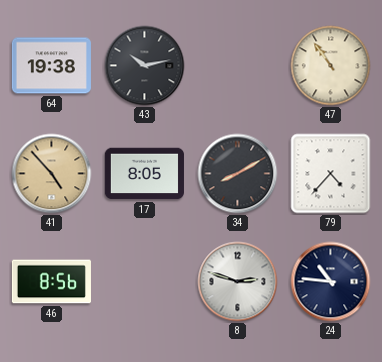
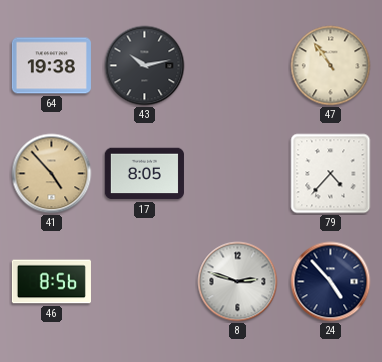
34: 8:10 -> none
24: 10:46 -> 4:53
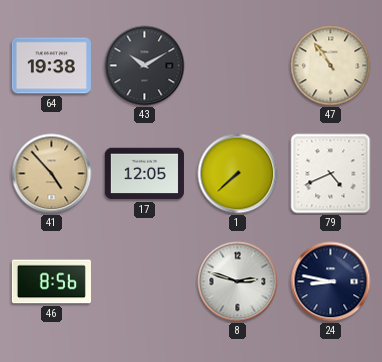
43: 10:13 -> 10:10
17: 8:05 -> 12:05
1: none -> 7:38
79: 4:37 -> 4:41
24: 4:53 -> 8:47
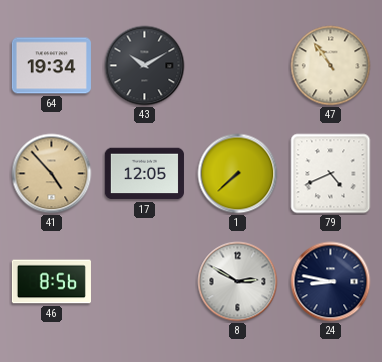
64: 19:38 -> 19:34
8: 2:48 -> 2:50
